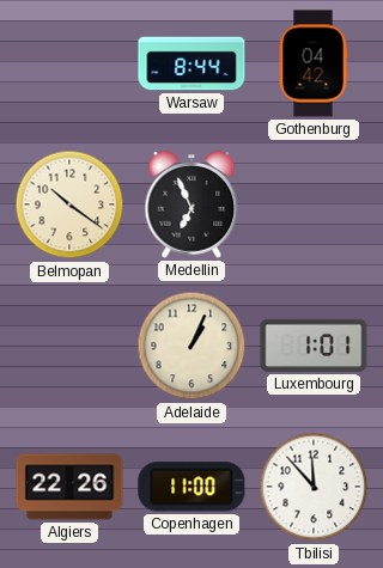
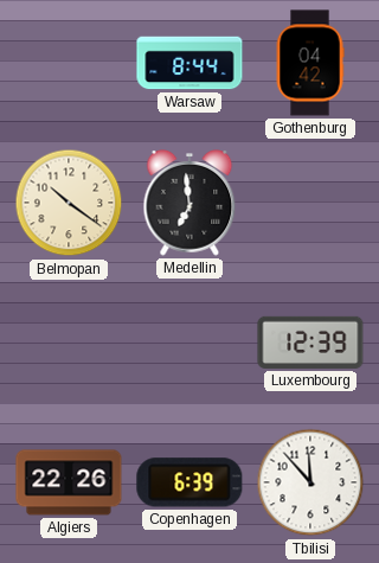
Medellin: 6:56 -> 6:59
Adelaide: 1:04 -> none
Luxembourg: 1:01 -> 12:39
Copenhagen: 11:00 -> 6:39
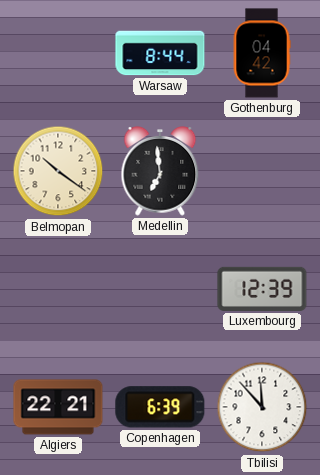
Algiers: 22:26 -> 22:21
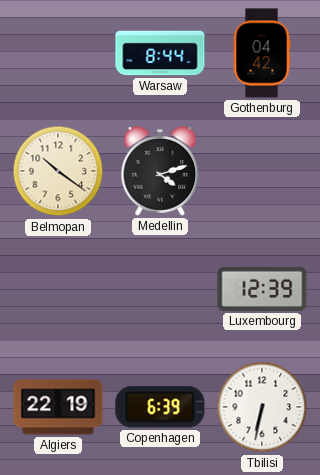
Medellin: 6:59 -> 4:12
Algiers: 22:21 -> 22:19
Tbilisi: 11:53 -> 6:32
